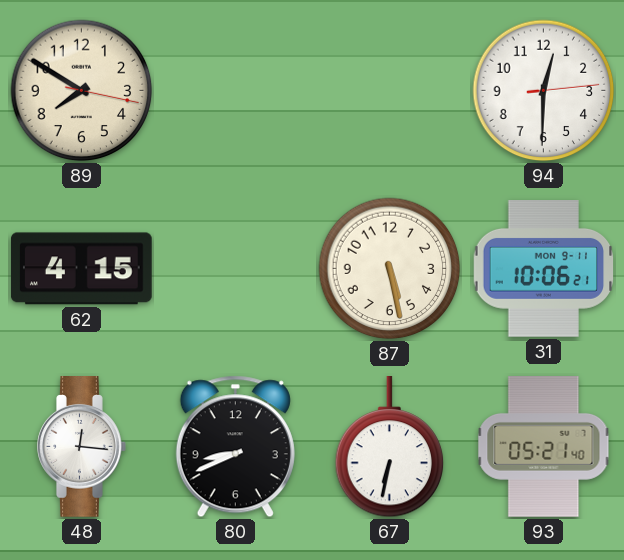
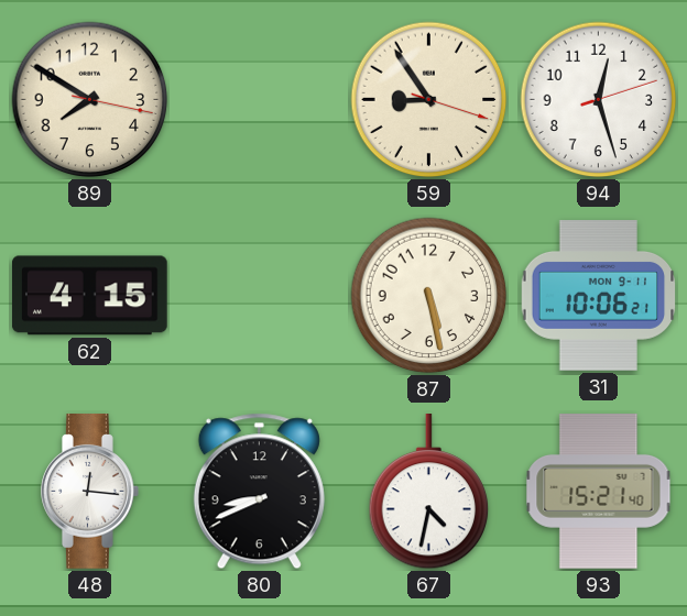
59: none -> 8:54
94: 12:30 -> 12:27
67: 6:32 -> 4:32
93: 05:21 -> 15:21
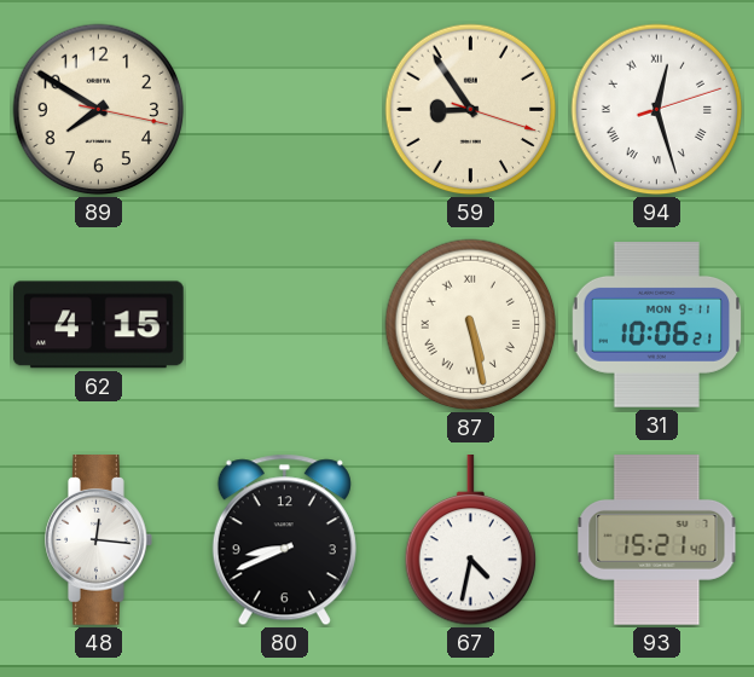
94 numerals: Arabic -> Roman
87 numerals: Arabic -> Roman
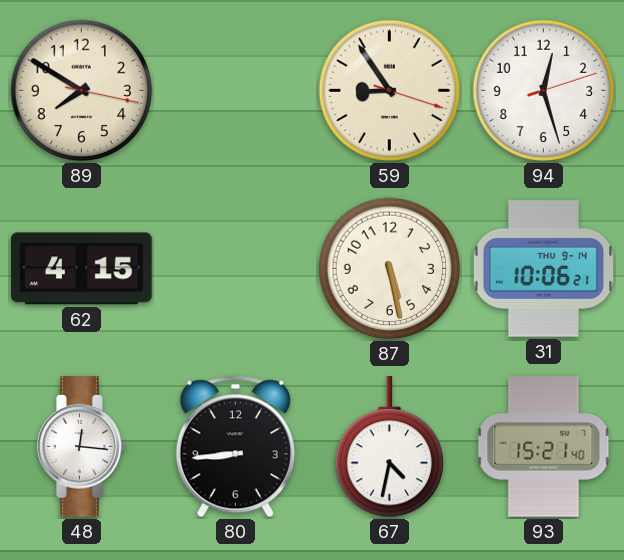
94 numerals: Roman -> Arabic
87 numerals: Roman -> Arabic
31 date: MON 9-11 -> THU 9-14
80: 8:41 -> 8:44
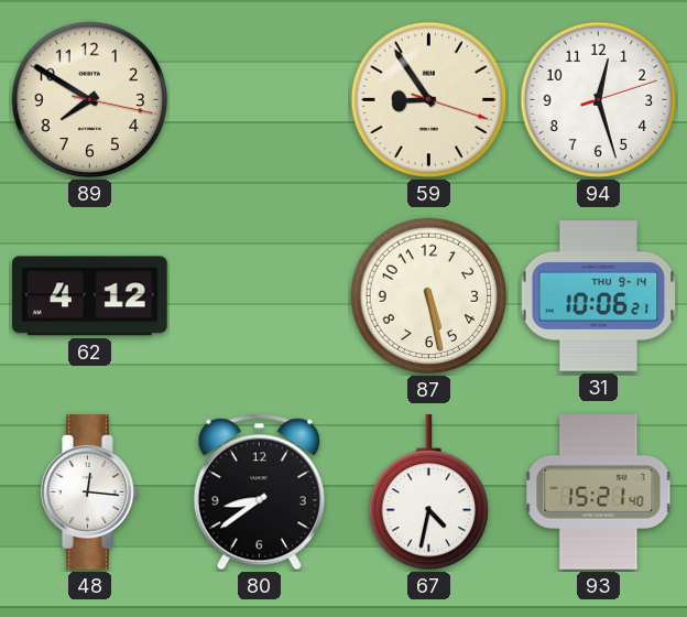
62: 4:15 -> 4:12
80: 8:44 -> 8:39
